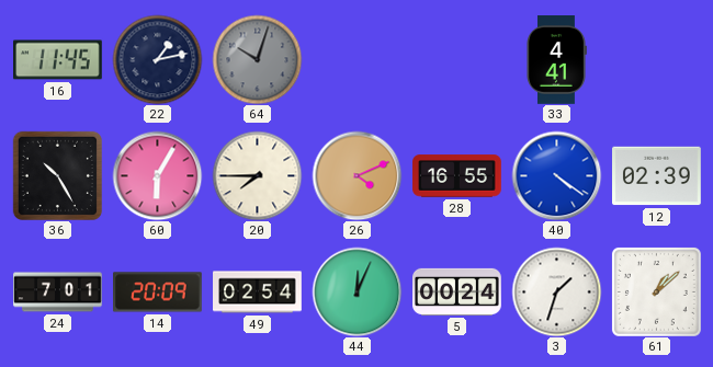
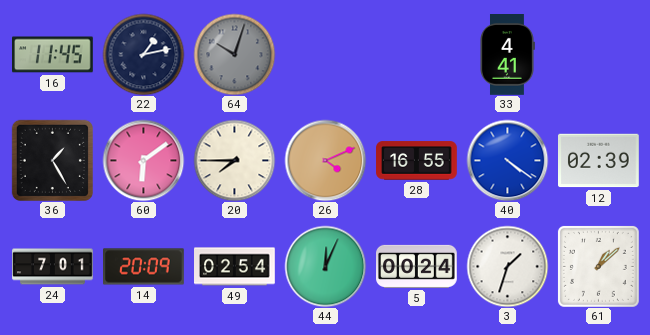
36: 10:25 -> 1:25
60: 6:05 -> 6:09
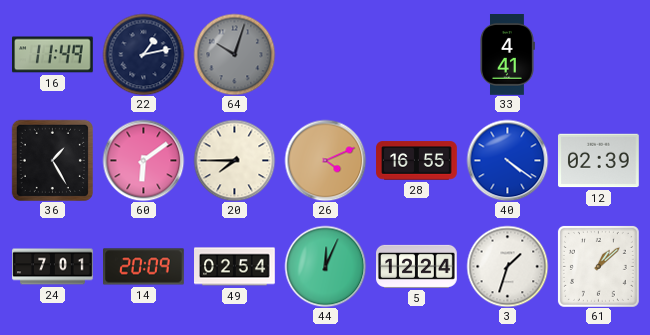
16: 11:45 -> 11:49
5: 00:24 -> 12:24
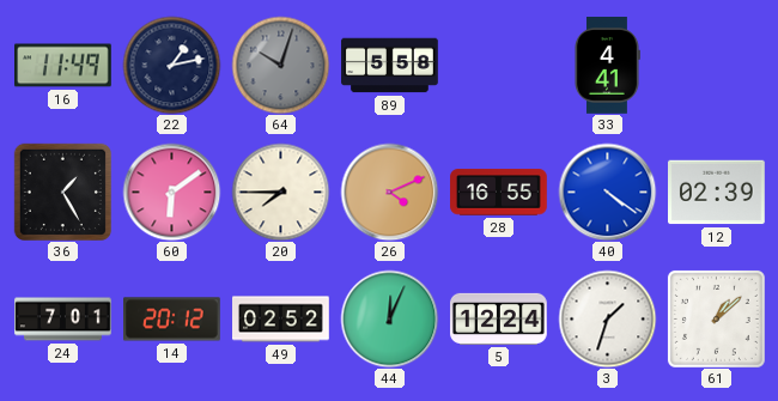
89: none -> 5:58
14: 20:09 -> 20:12
49: 02:54 -> 02:52
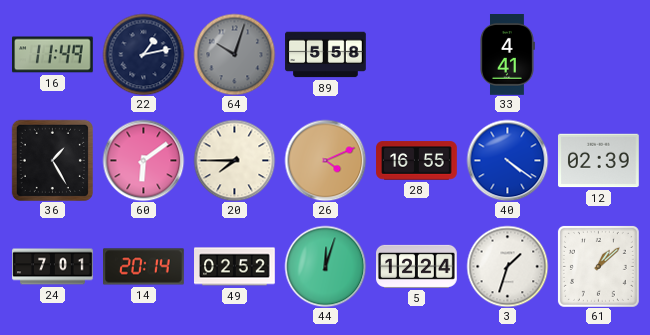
14: 20:12 -> 20:14
44: 12:04 -> 12:03
